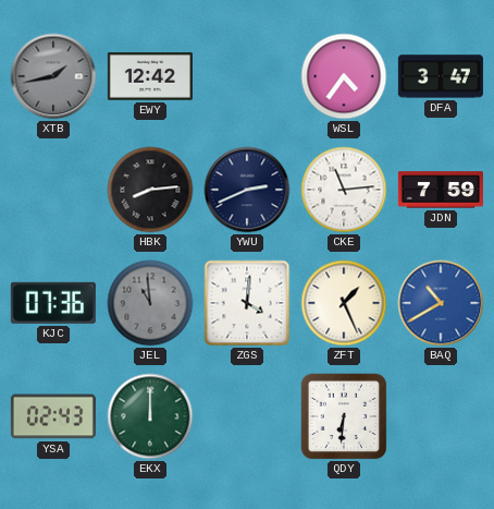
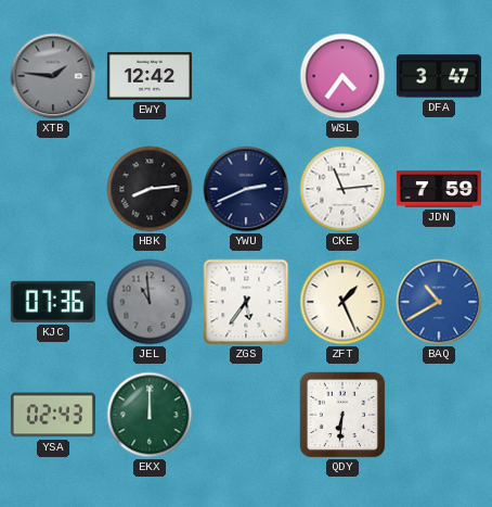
XTB: 1:43 -> 1:46
ZGS: 4:01 -> 5:36
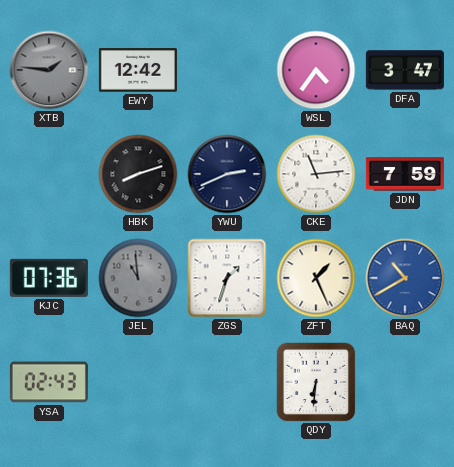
HBK: 8:14 -> 8:12
ZGS: 5:36 -> 1:33
EKX: 12:00 -> none
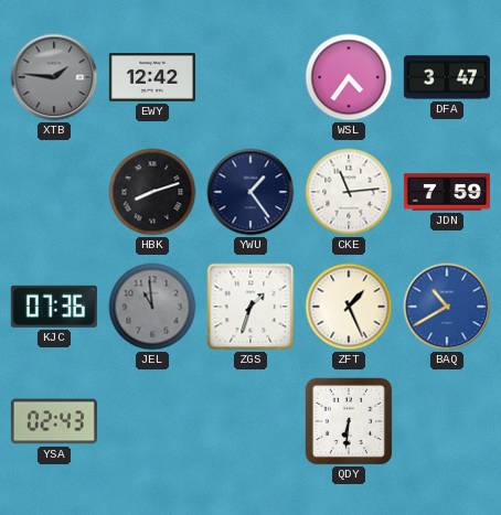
YWU: 2:41 -> 1:24
